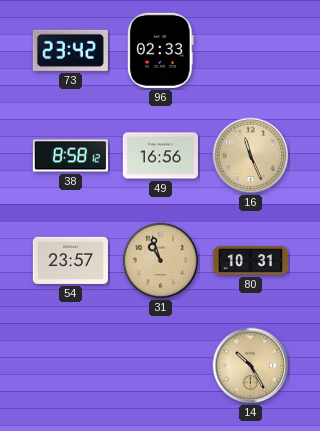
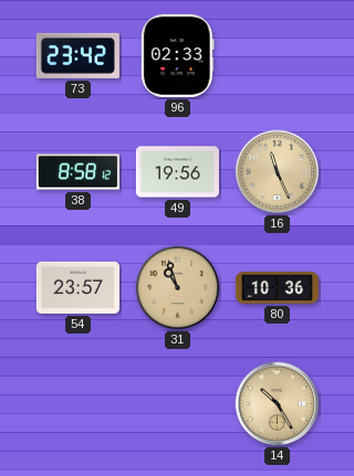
49: 16:56 -> 19:56
80: 10:31 -> 10:36
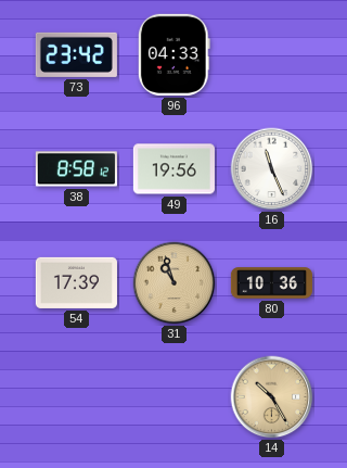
96: 02:33 -> 04:33
16 dial: champagne -> white
54: 23:57 -> 17:39
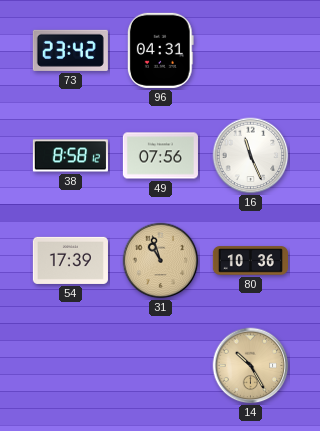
96: 04:33 -> 04:31
49: 19:56 -> 07:56
